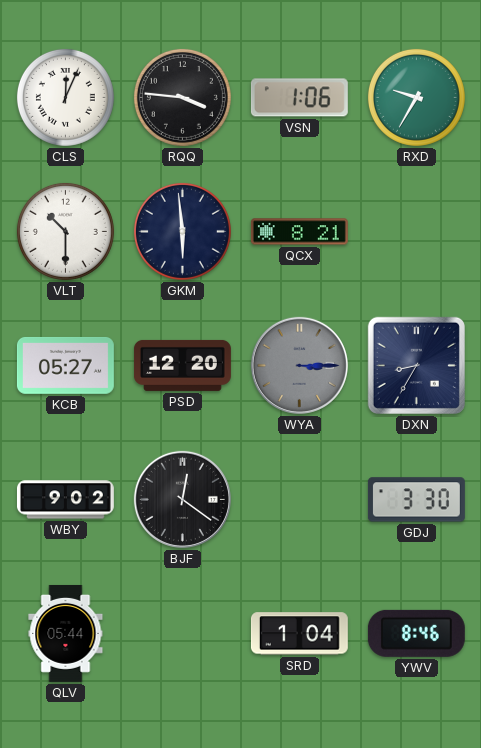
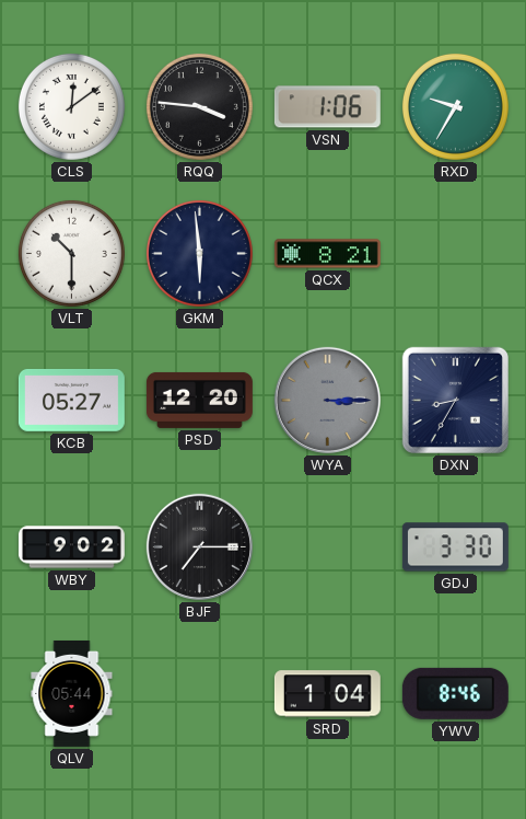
CLS: 12:04 -> 12:09
BJF: 12:21 -> 7:15
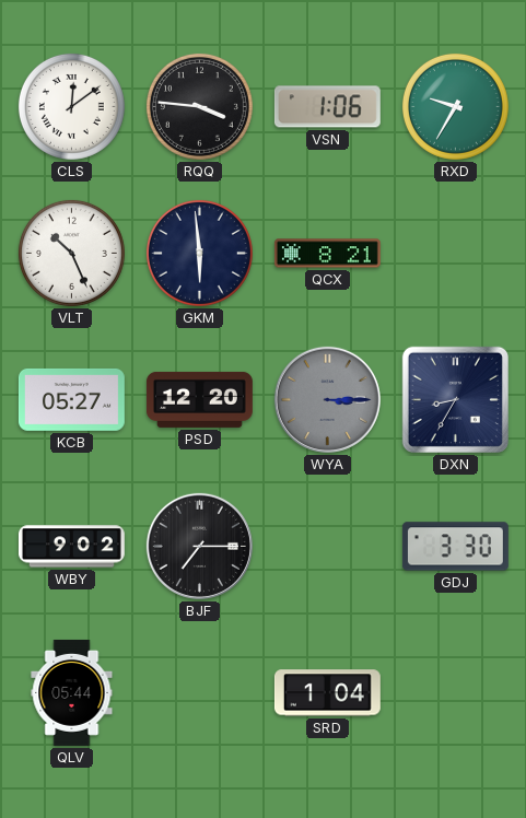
VLT: 10:30 -> 10:26
YWV: 8:46 -> none
